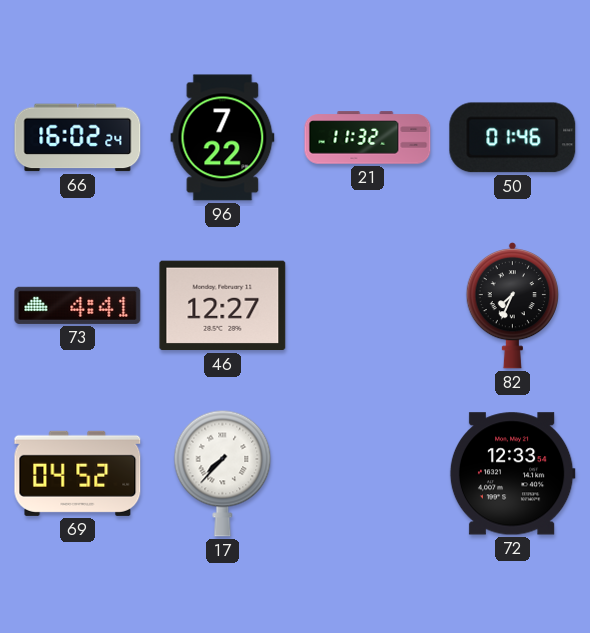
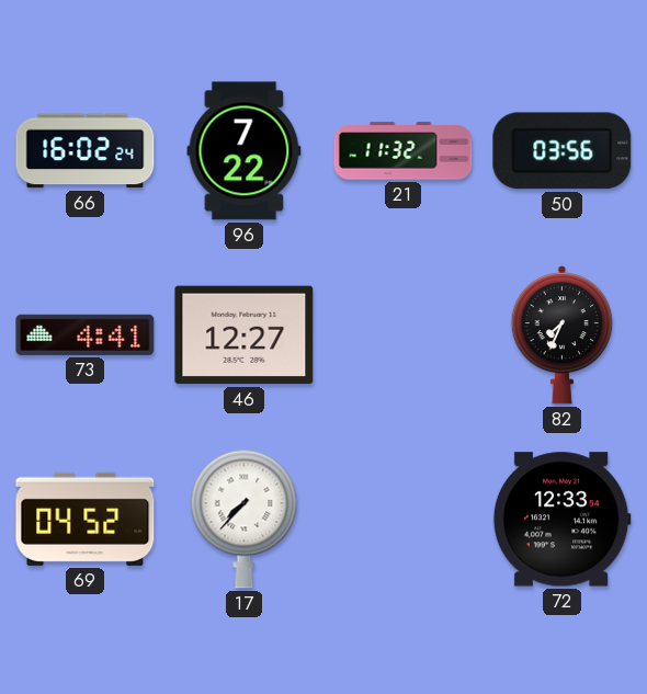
50: 01:46 -> 03:56
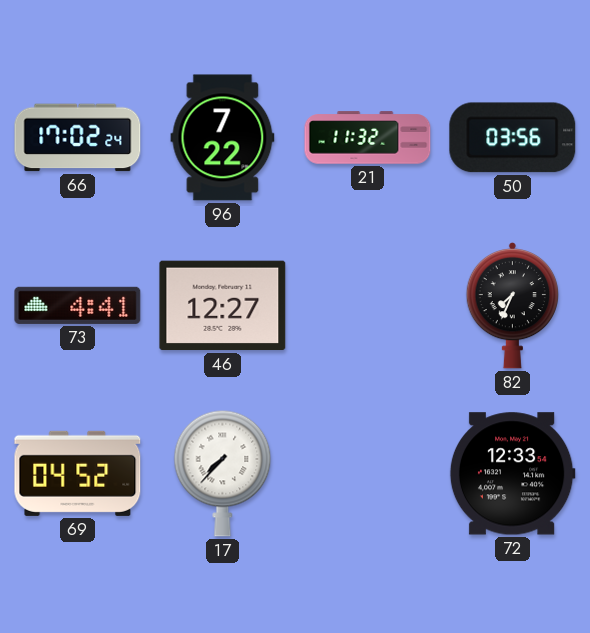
66: 16:02 -> 17:02
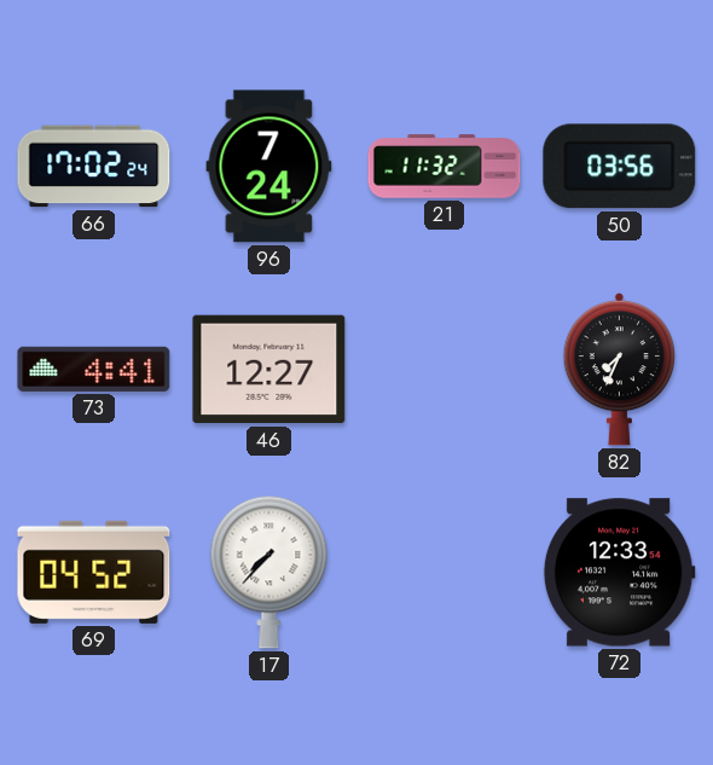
96: 7:22 -> 7:24
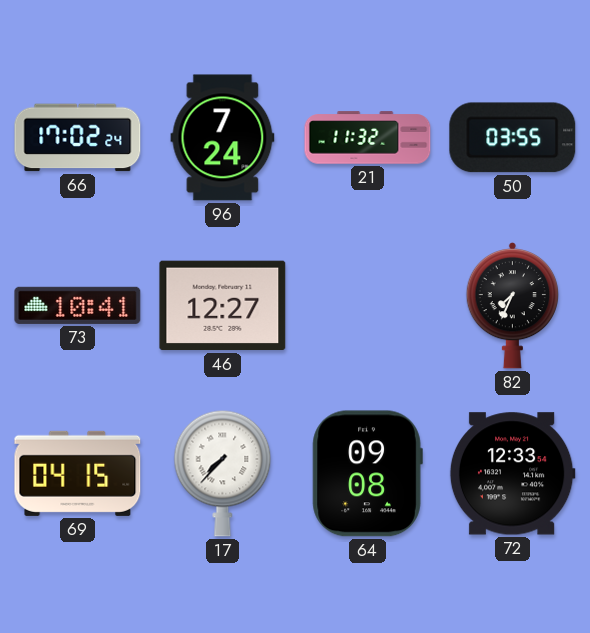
50: 03:56 -> 03:55
73: 4:41 -> 10:41
69: 04:52 -> 04:15
64: none -> 09:08
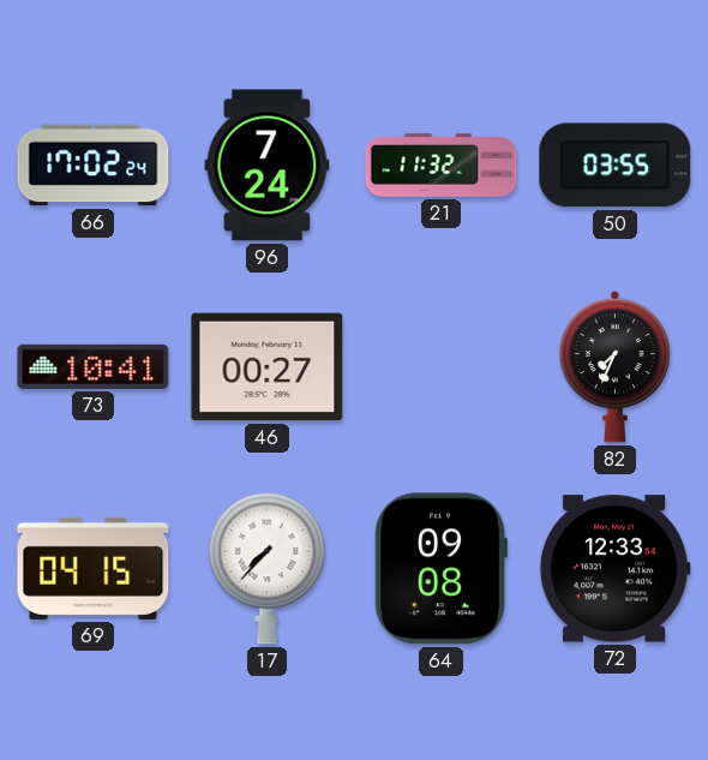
46: 12:27 -> 00:27
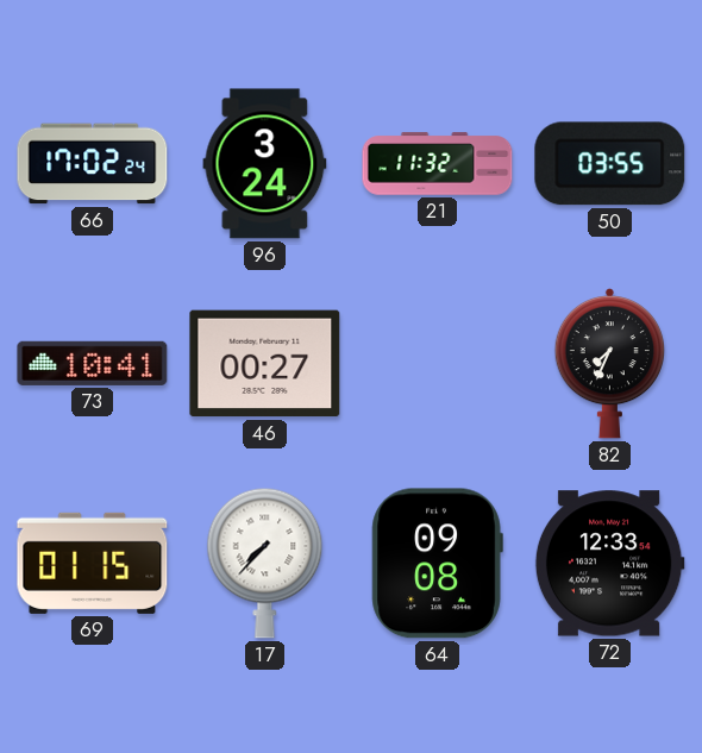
96: 7:24 -> 3:24
69: 04:15 -> 01:15
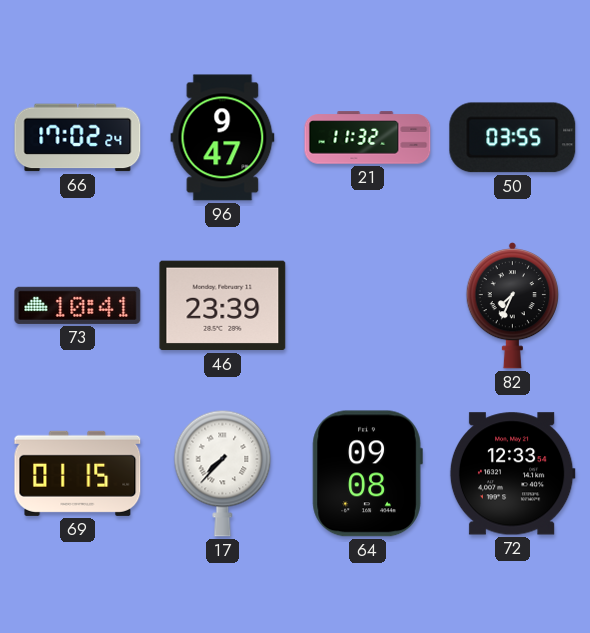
96: 3:24 -> 9:47
46: 00:27 -> 23:39
